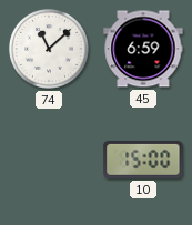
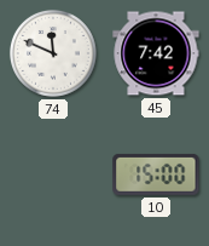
74: 11:08 -> 11:49
45: 6:59 -> 7:42
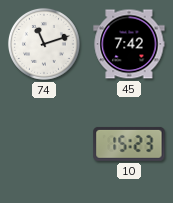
74: 11:49 -> 11:12
10: 15:00 -> 15:23
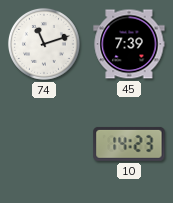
45: 7:42 -> 7:39
10: 15:23 -> 14:23
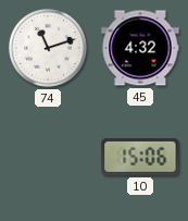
45: 7:39 -> 4:32
10: 14:23 -> 15:06
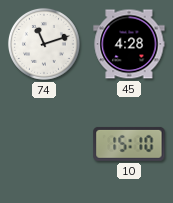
45: 4:32 -> 4:28
10: 15:06 -> 15:10
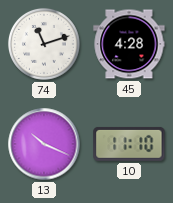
13: none -> 10:19
10: 15:10 -> 11:10
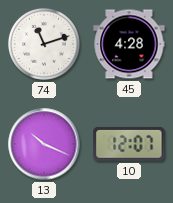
10: 11:10 -> 12:07
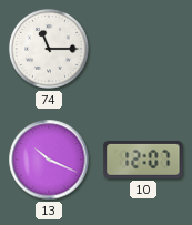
74: 11:12 -> 11:15
45: 4:28 -> none
